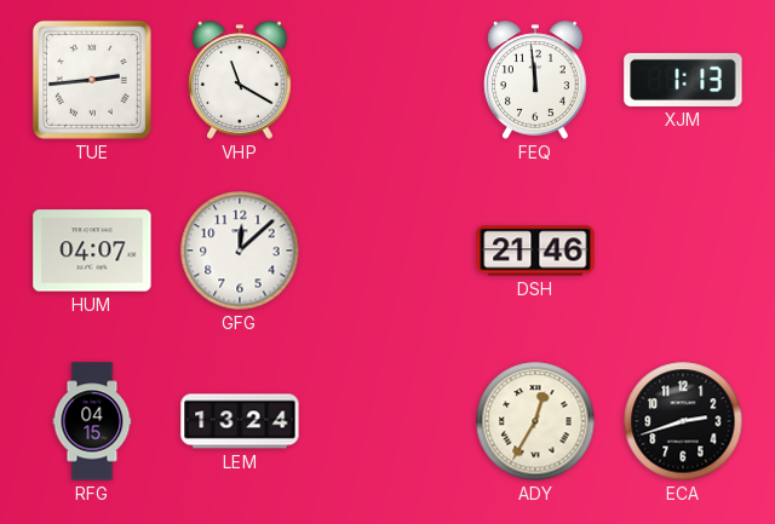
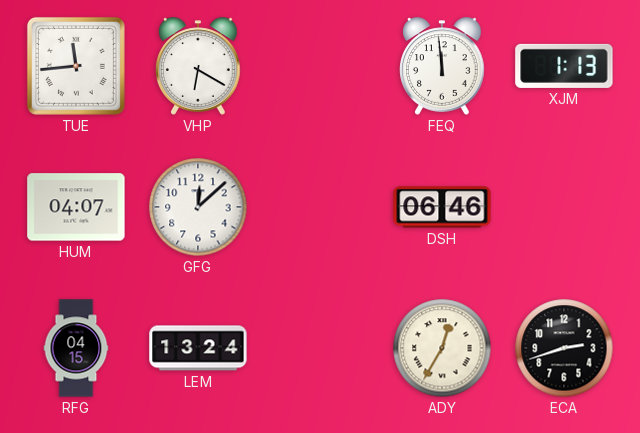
TUE: 2:44 -> 11:44
VHP: 11:20 -> 6:20
DSH: 21:46 -> 06:46
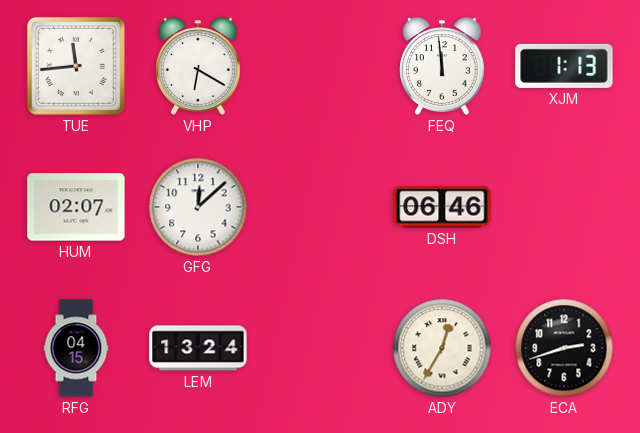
HUM: 04:07 -> 02:07
